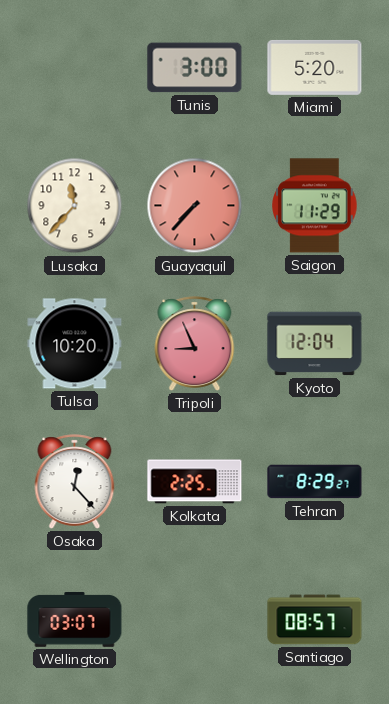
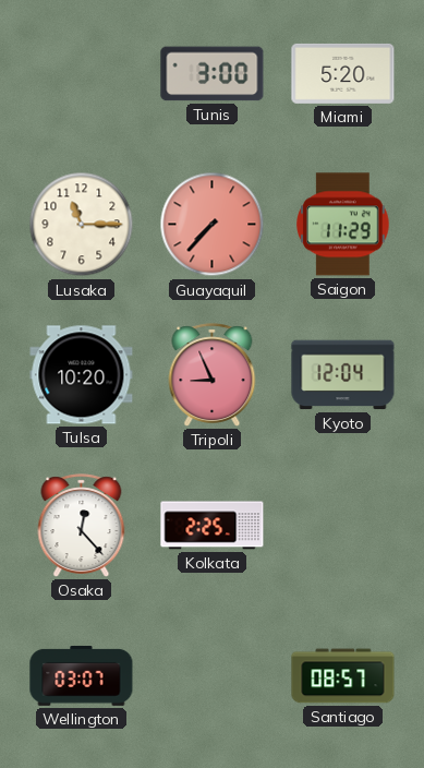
Lusaka: 11:37 -> 11:15
Tehran: 8:29 -> none
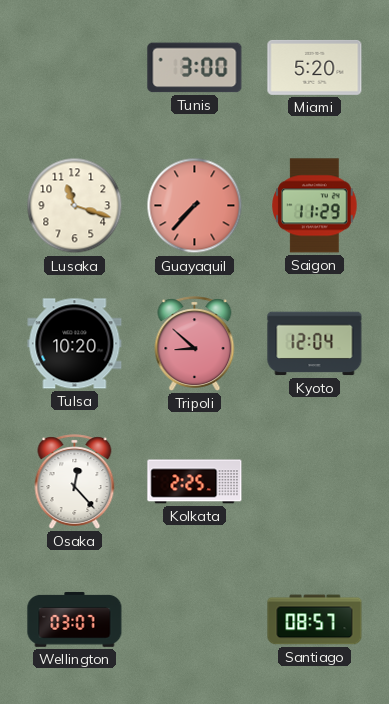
Lusaka: 11:15 -> 11:18
Tripoli: 8:56 -> 8:52
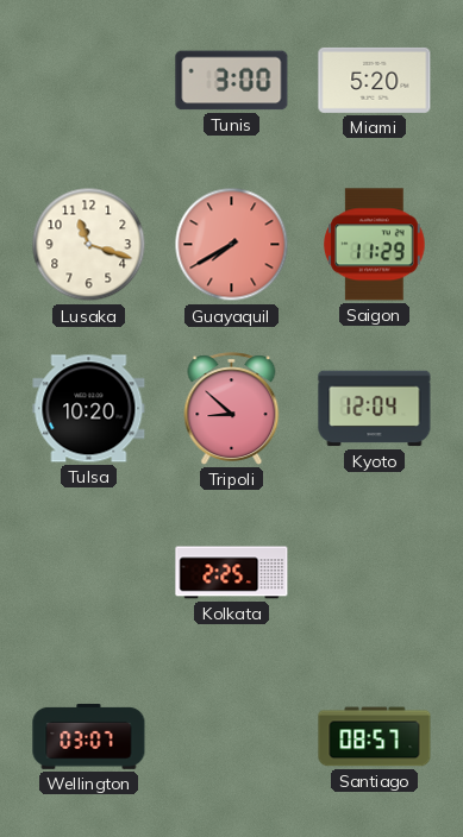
Guayaquil: 7:37 -> 7:40
Osaka: 12:23 -> none
